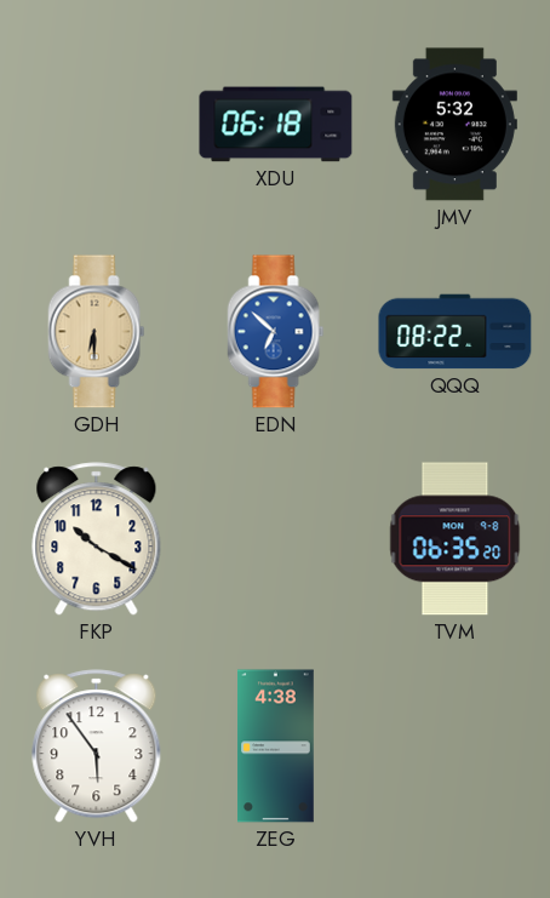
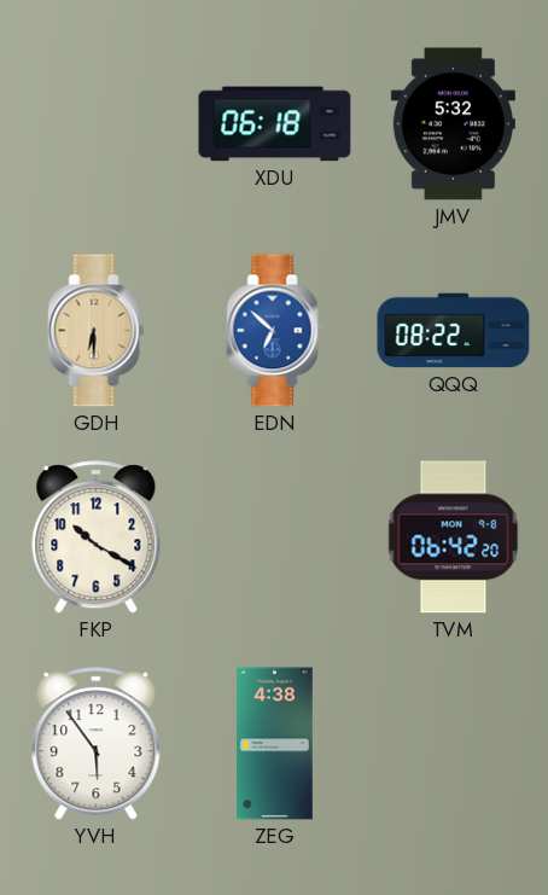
TVM: 06:35 -> 06:42
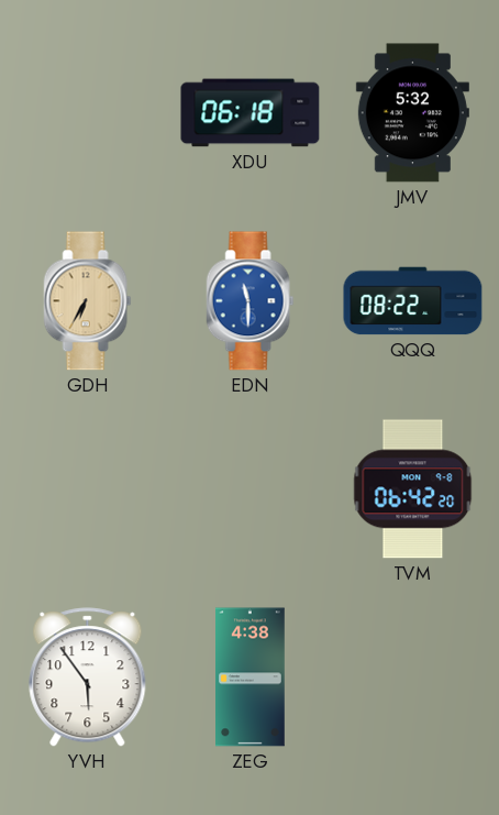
GDH: 6:30 -> 6:35
EDN: 6:52 -> 11:30
FKP: 10:20 -> none
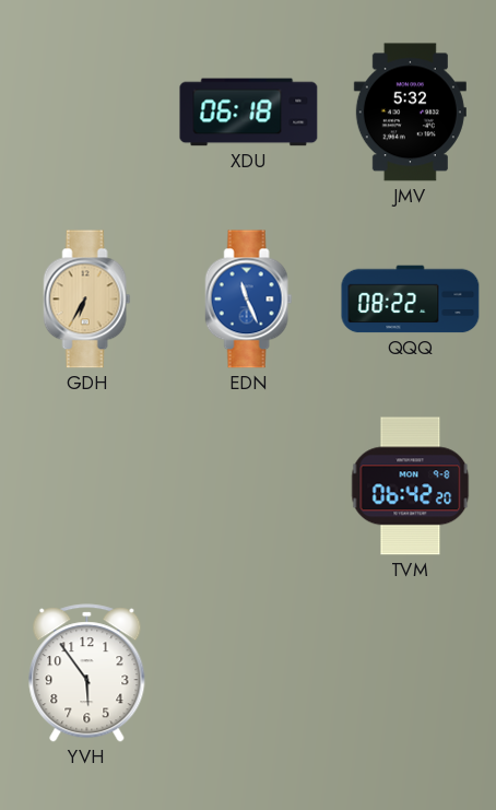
EDN: 11:30 -> 11:26
ZEG: 4:38 -> none
